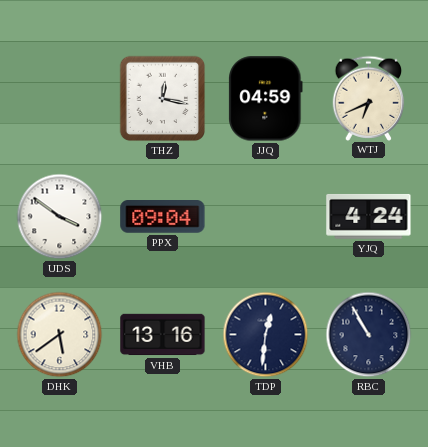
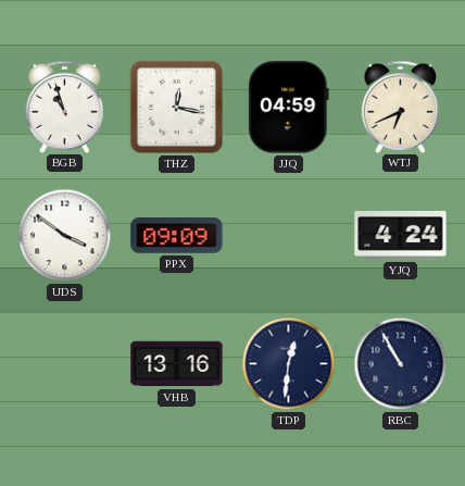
BGB: none -> 10:57
PPX: 09:04 -> 09:09
DHK: 5:39 -> none
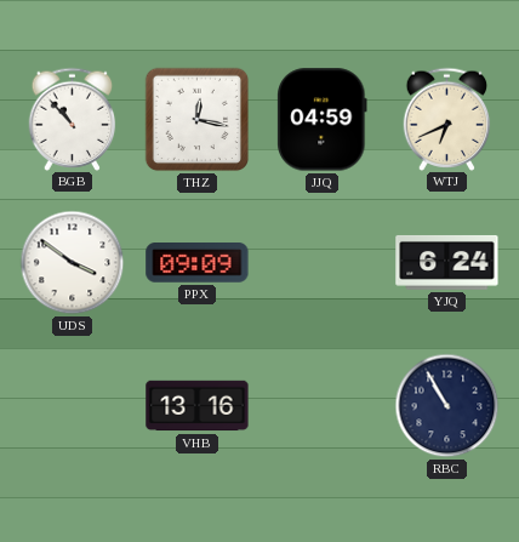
BGB: 10:57 -> 10:53
YJQ: 4:24 -> 6:24
TDP: 12:31 -> none
